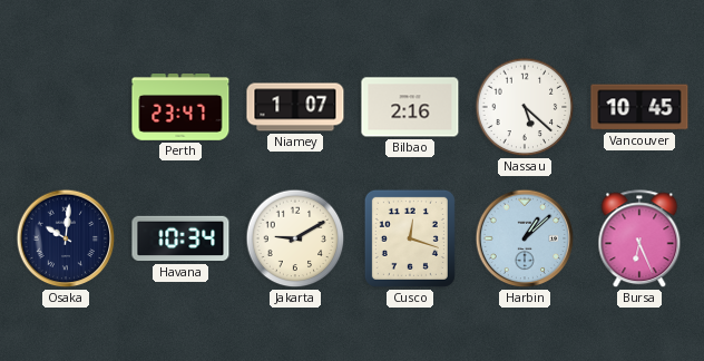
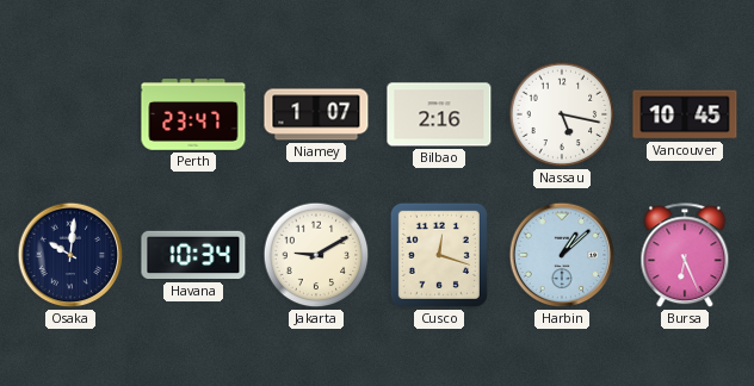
Nassau: 5:22 -> 5:17
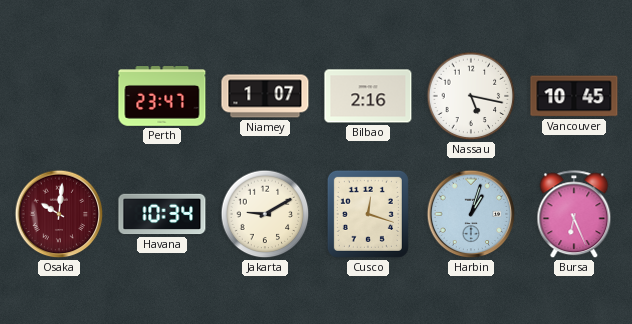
Osaka dial: navy -> burgundy
Harbin: 1:08 -> 1:03
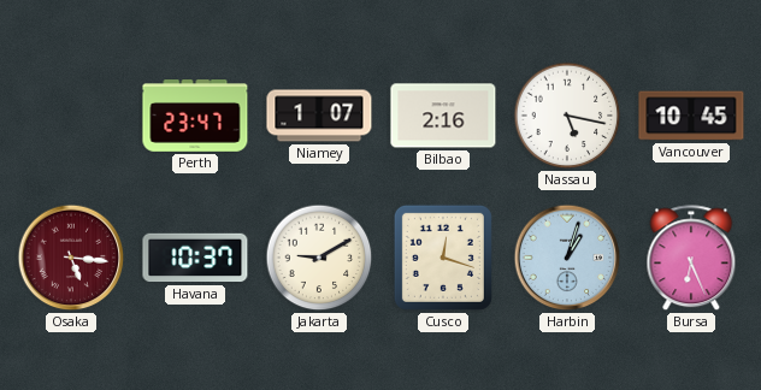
Osaka: 10:01 -> 5:16
Havana: 10:34 -> 10:37
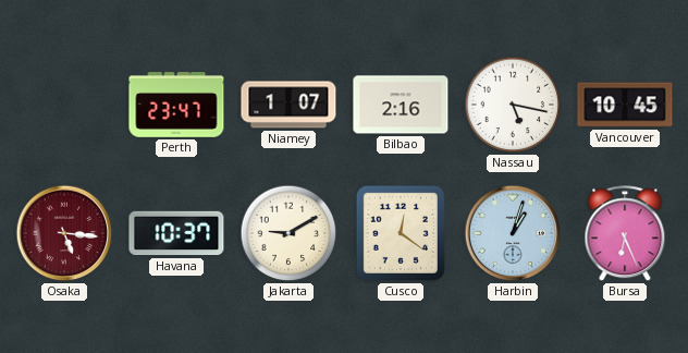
Cusco: 12:18 -> 12:21
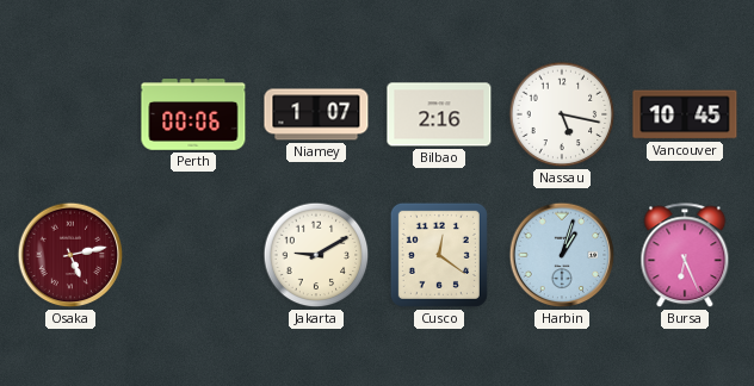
Perth: 23:47 -> 00:06
Osaka: 5:16 -> 5:13
Havana: 10:37 -> none
